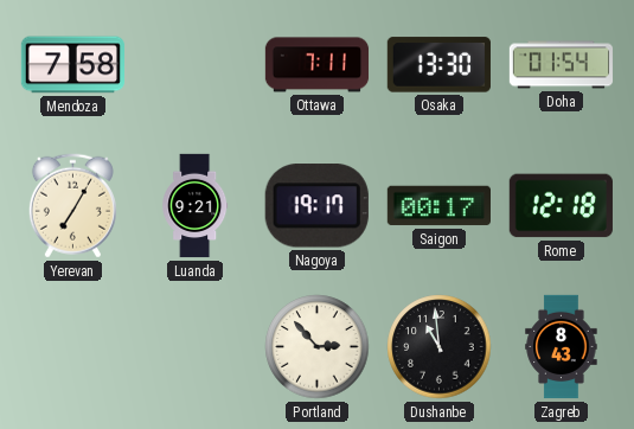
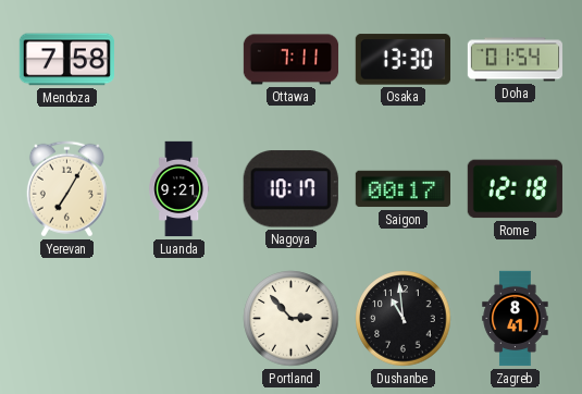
Nagoya: 19:17 -> 10:17
Zagreb: 8:43 -> 8:41
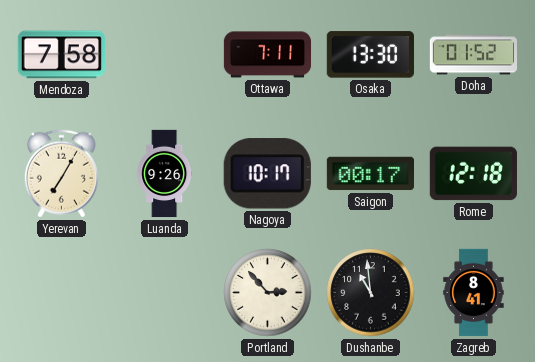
Doha: 01:54 -> 01:52
Luanda: 9:21 -> 9:26
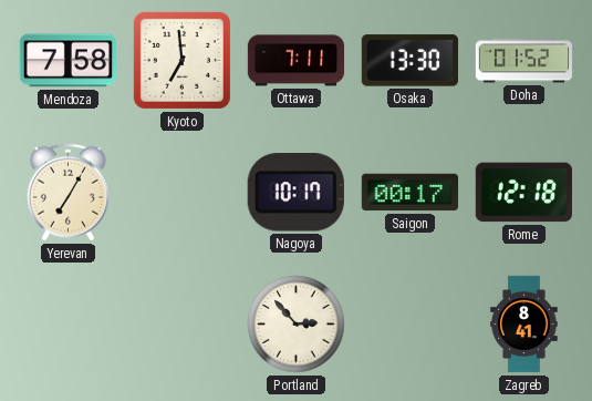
Kyoto: none -> 6:59
Luanda: 9:26 -> none
Dushanbe: 10:59 -> none
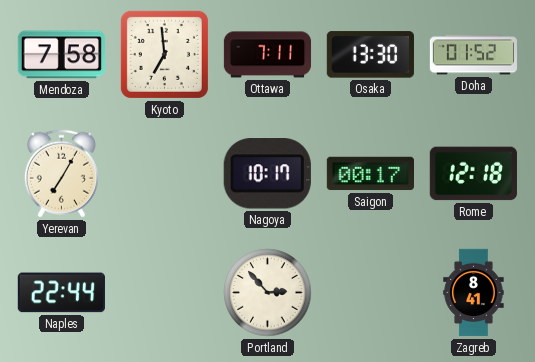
Naples: none -> 22:44
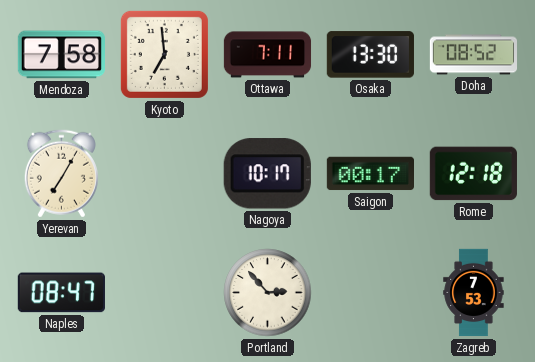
Doha: 01:52 -> 08:52
Naples: 22:44 -> 08:47
Zagreb: 8:41 -> 7:53
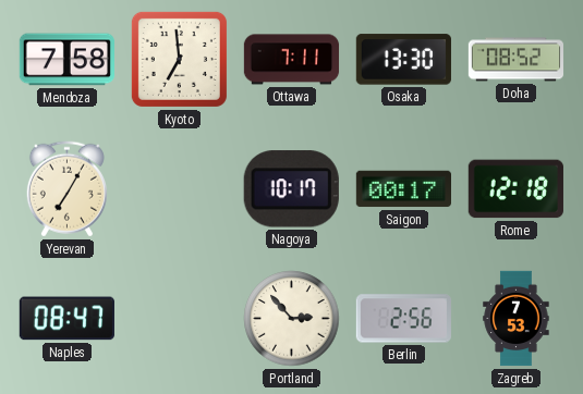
Berlin: none -> 2:56
